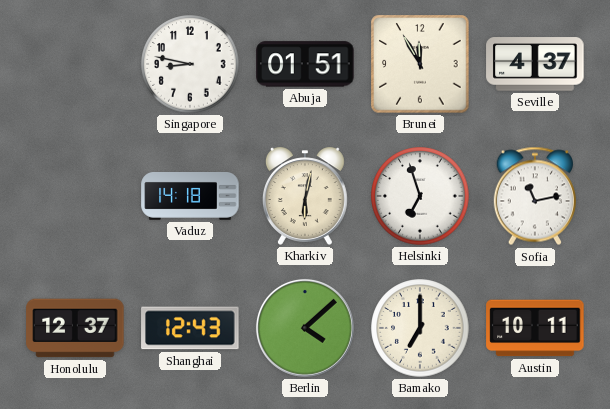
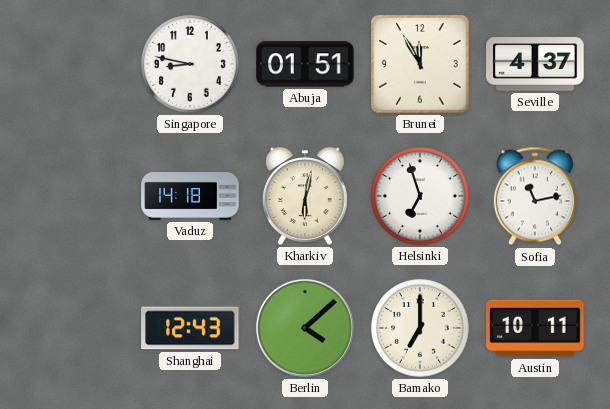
Honolulu: 12:37 -> none
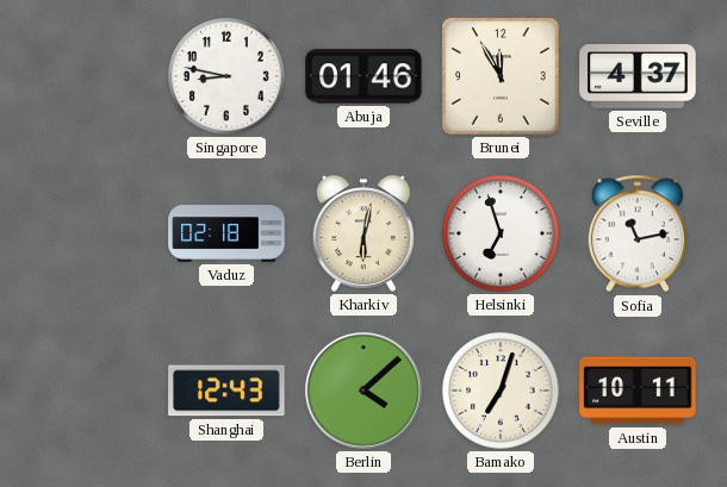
Abuja: 01:51 -> 01:46
Vaduz: 14:18 -> 02:18
Bamako: 7:00 -> 7:03
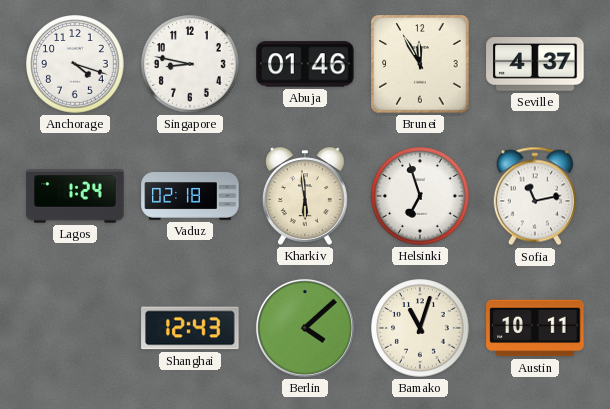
Anchorage: none -> 4:18
Lagos: none -> 1:24
Kharkiv: 6:02 -> 5:59
Bamako: 7:03 -> 11:03
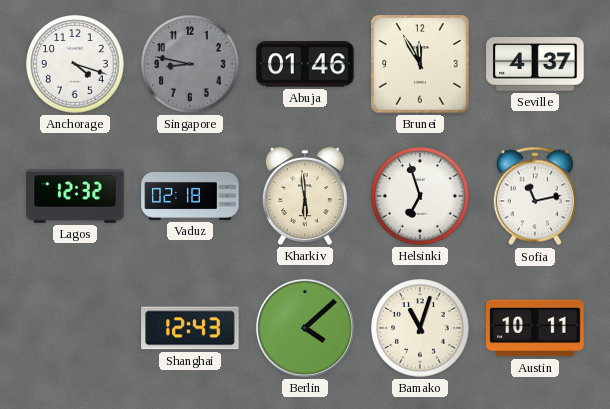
Singapore dial: white -> grey
Lagos: 1:24 -> 12:32
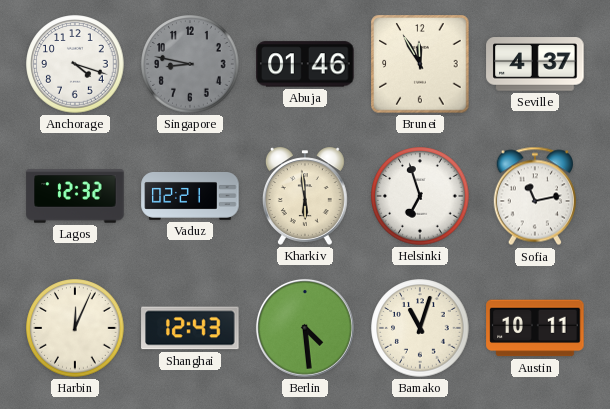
Vaduz: 02:18 -> 02:21
Harbin: none -> 12:04
Berlin: 4:08 -> 4:29
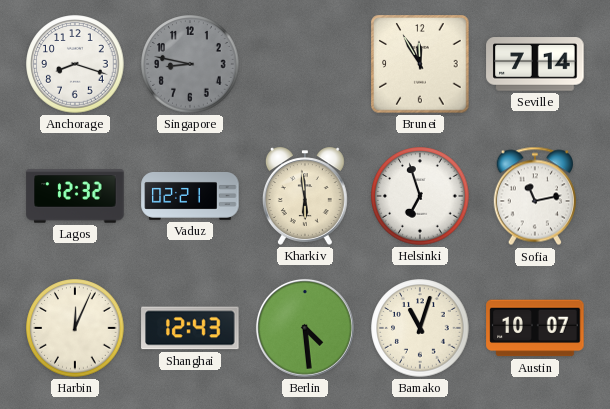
Anchorage: 4:18 -> 8:18
Abuja: 01:46 -> none
Seville: 4:37 -> 7:14
Austin: 10:11 -> 10:07
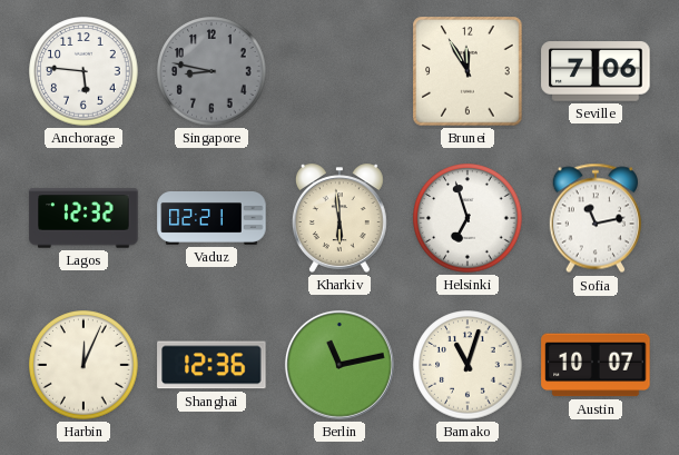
Anchorage: 8:18 -> 5:46
Seville: 7:14 -> 7:06
Shanghai: 12:43 -> 12:36
Berlin: 4:29 -> 11:13
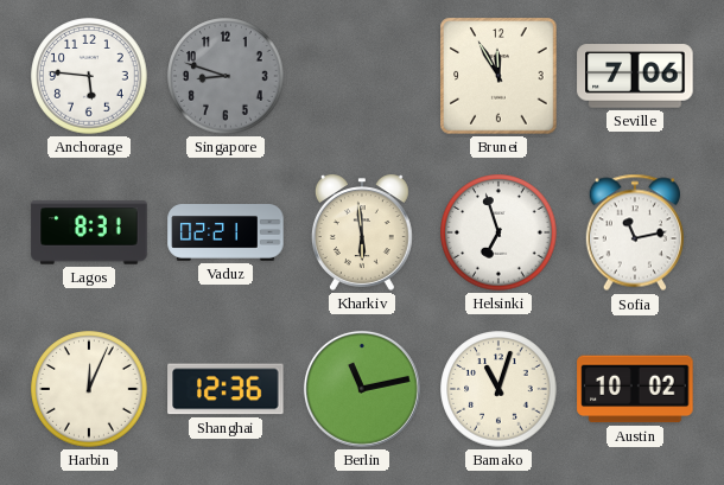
Singapore: 8:47 -> 8:48
Lagos: 12:32 -> 8:31
Austin: 10:07 -> 10:02
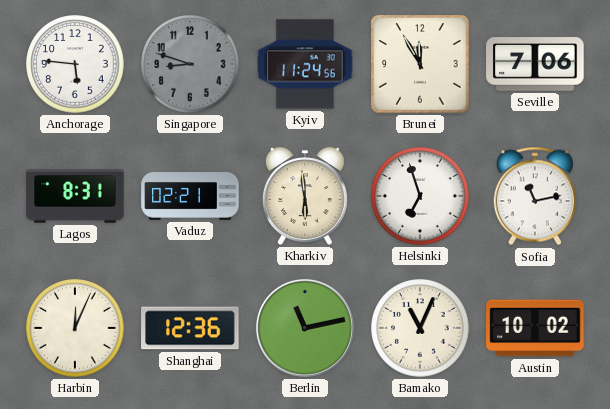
Kyiv: none -> 11:24
Bamako: 11:03 -> 11:04
